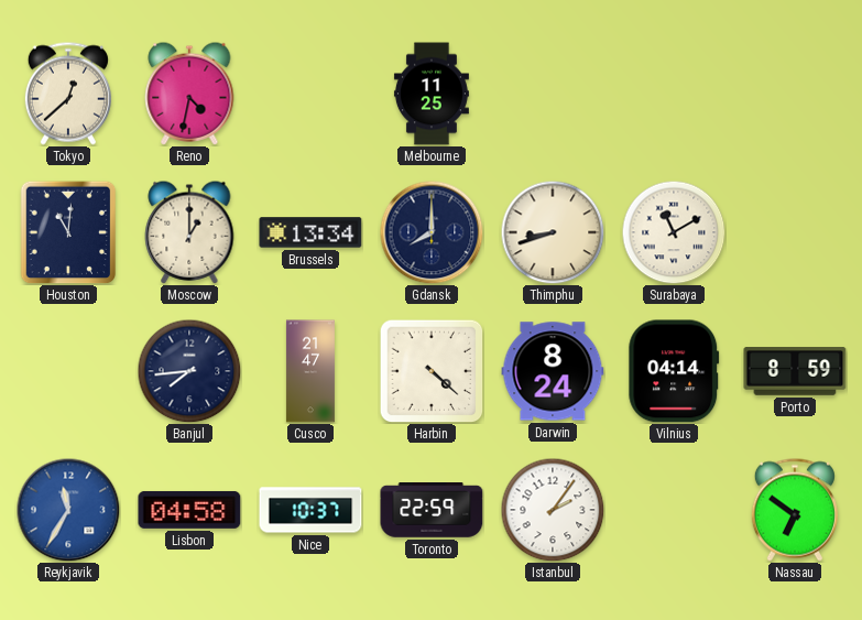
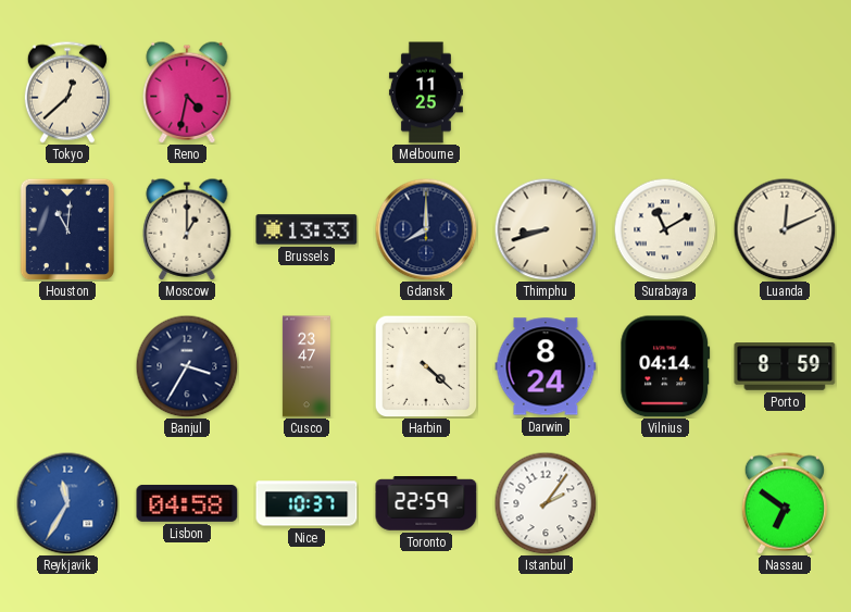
Brussels: 13:34 -> 13:33
Luanda: none -> 12:11
Banjul: 7:44 -> 3:35
Cusco: 21:47 -> 23:47
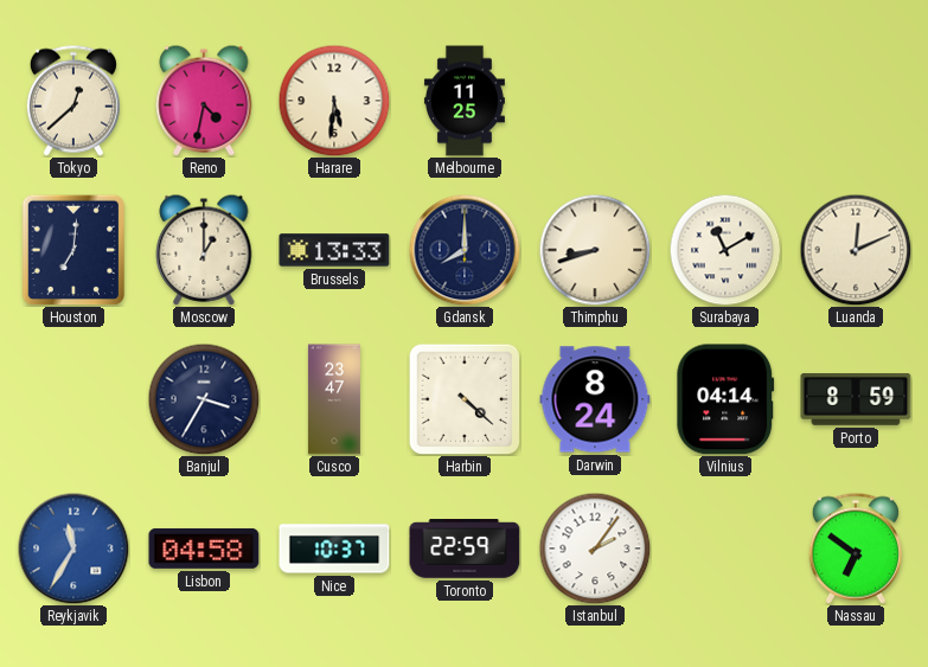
Harare: none -> 5:31
Houston: 11:01 -> 7:01
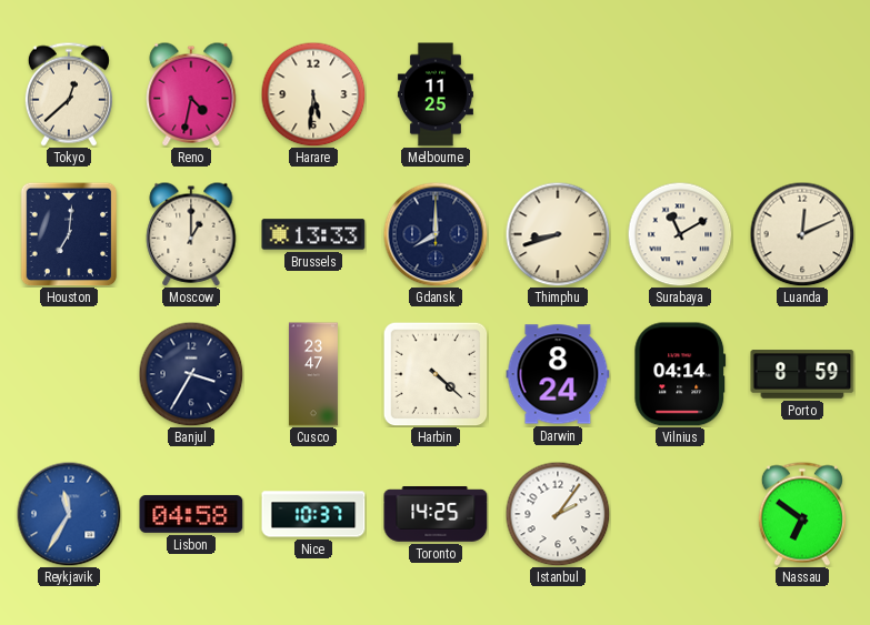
Toronto: 22:59 -> 14:25
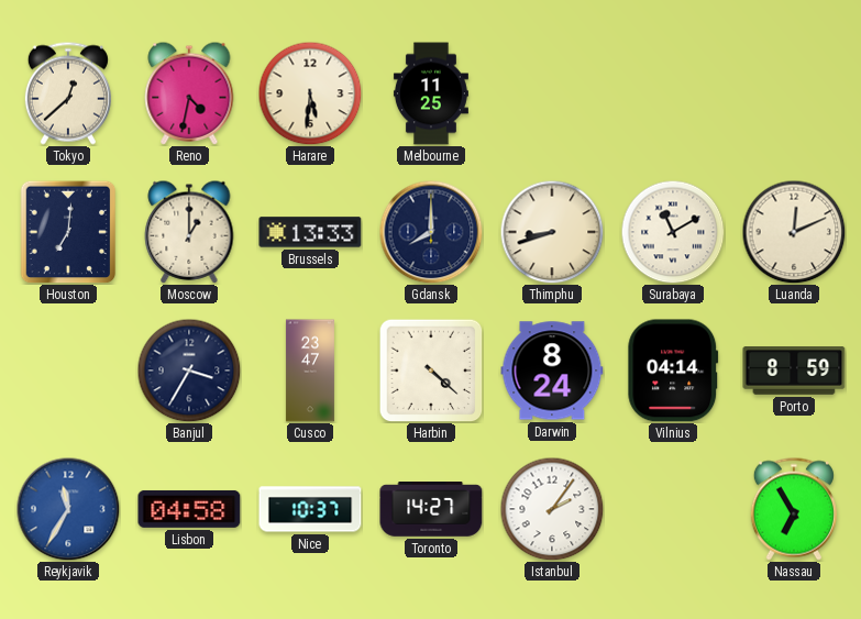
Toronto: 14:25 -> 14:27
Nassau: 6:51 -> 6:55
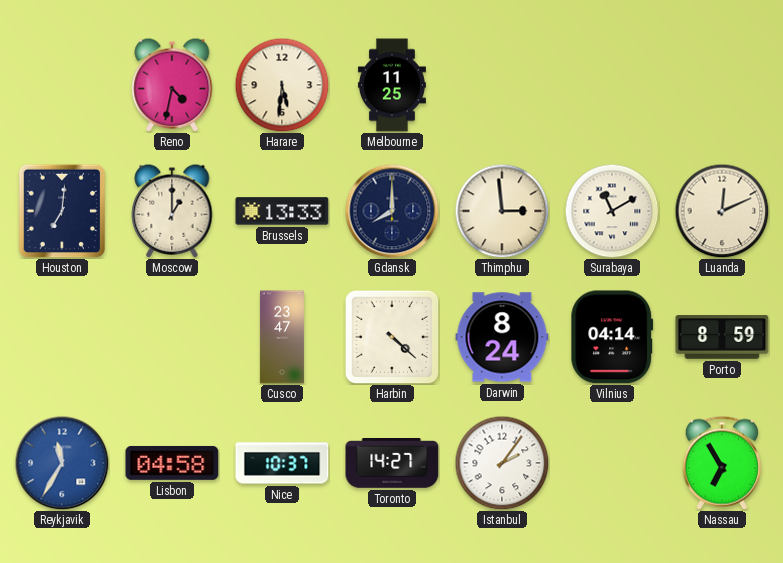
Tokyo: 12:38 -> none
Thimphu: 8:42 -> 2:59
Banjul: 3:35 -> none
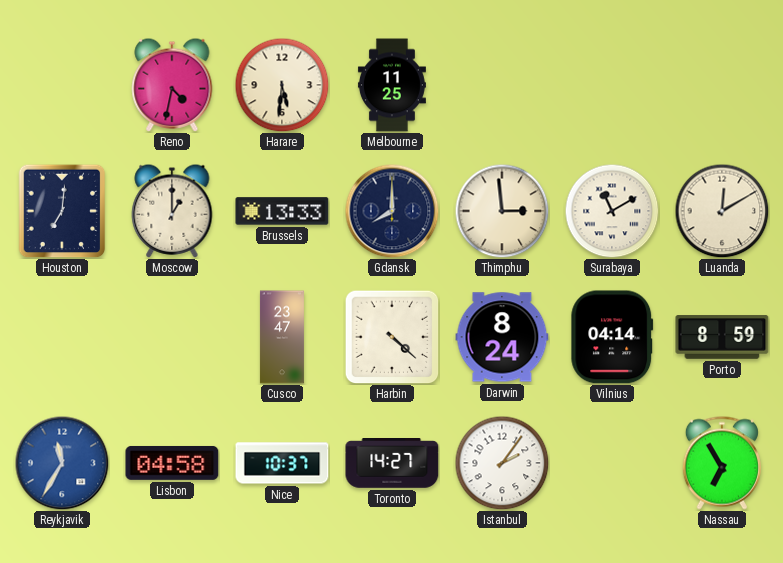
Luanda: 12:11 -> 12:10
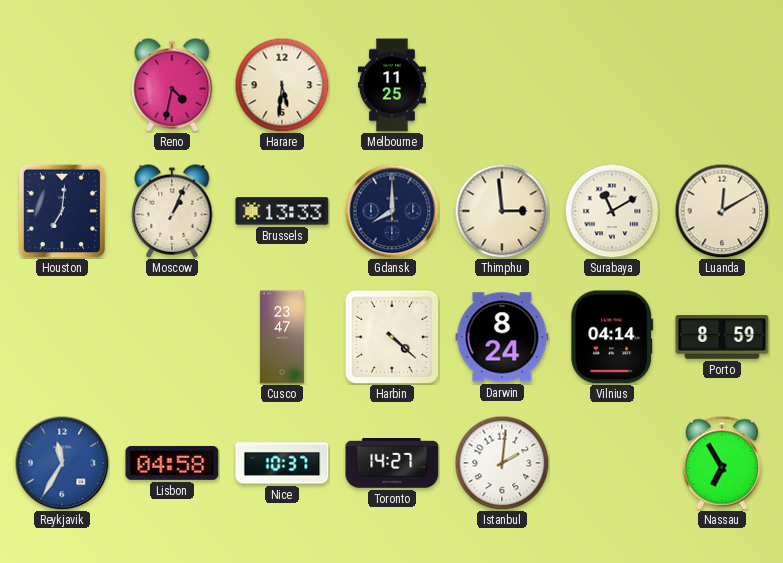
Moscow: 1:00 -> 1:04
Istanbul: 2:06 -> 2:01
